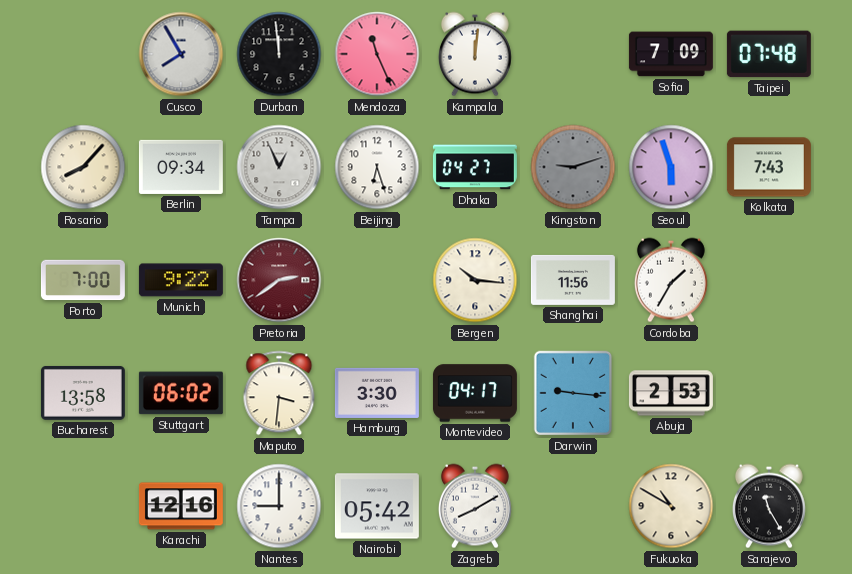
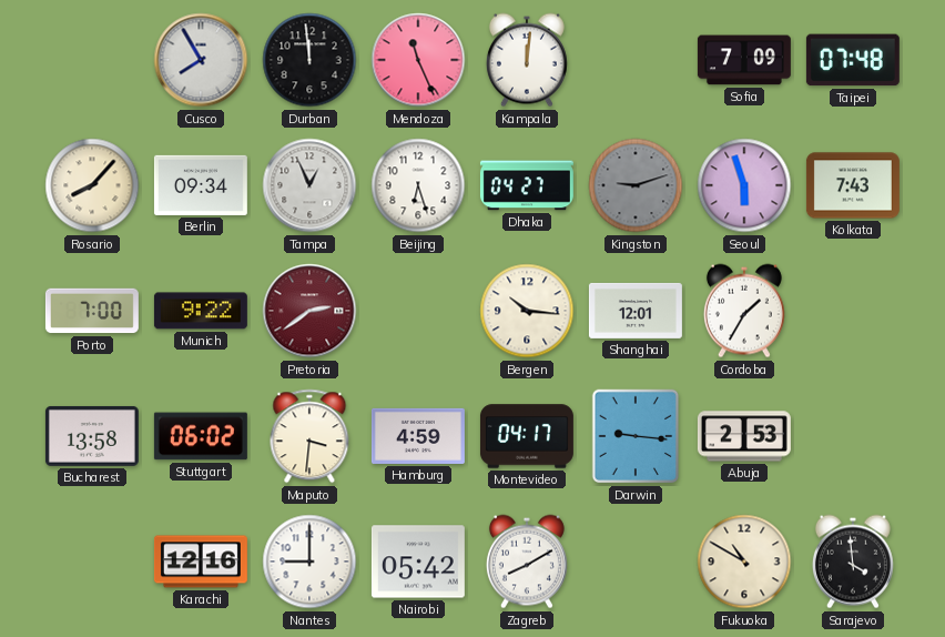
Shanghai: 11:56 -> 12:01
Hamburg: 3:30 -> 4:59
Sarajevo: 11:25 -> 3:59
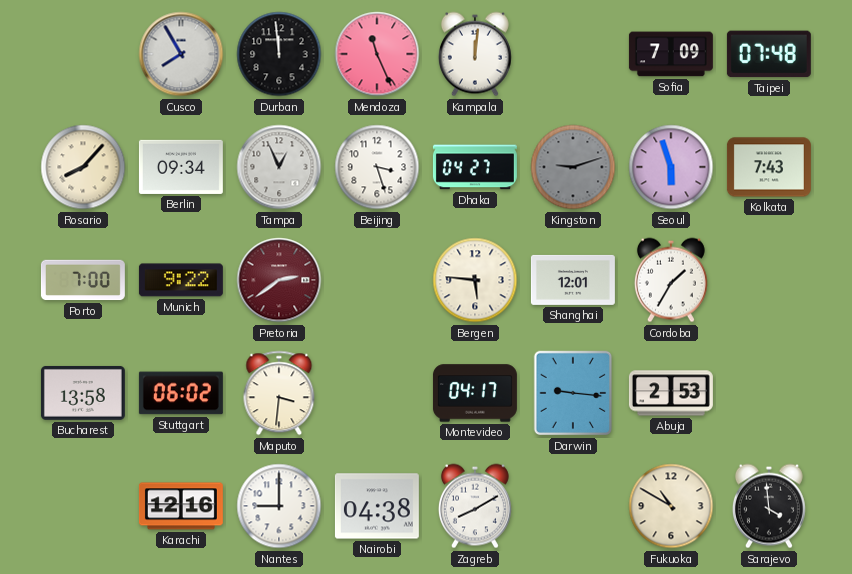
Beijing: 6:27 -> 3:27
Bergen: 10:16 -> 5:46
Hamburg: 4:59 -> none
Nairobi: 05:42 -> 04:38
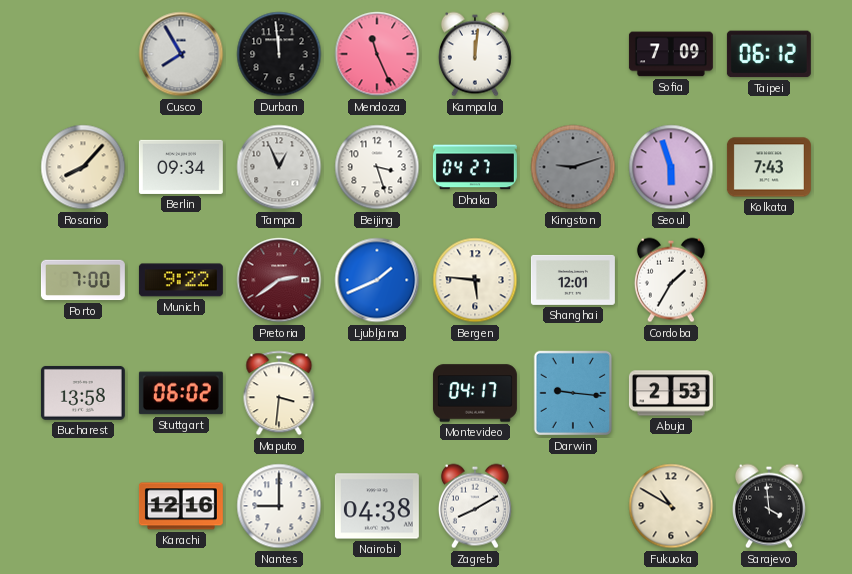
Taipei: 07:48 -> 06:12
Ljubljana: none -> 1:41
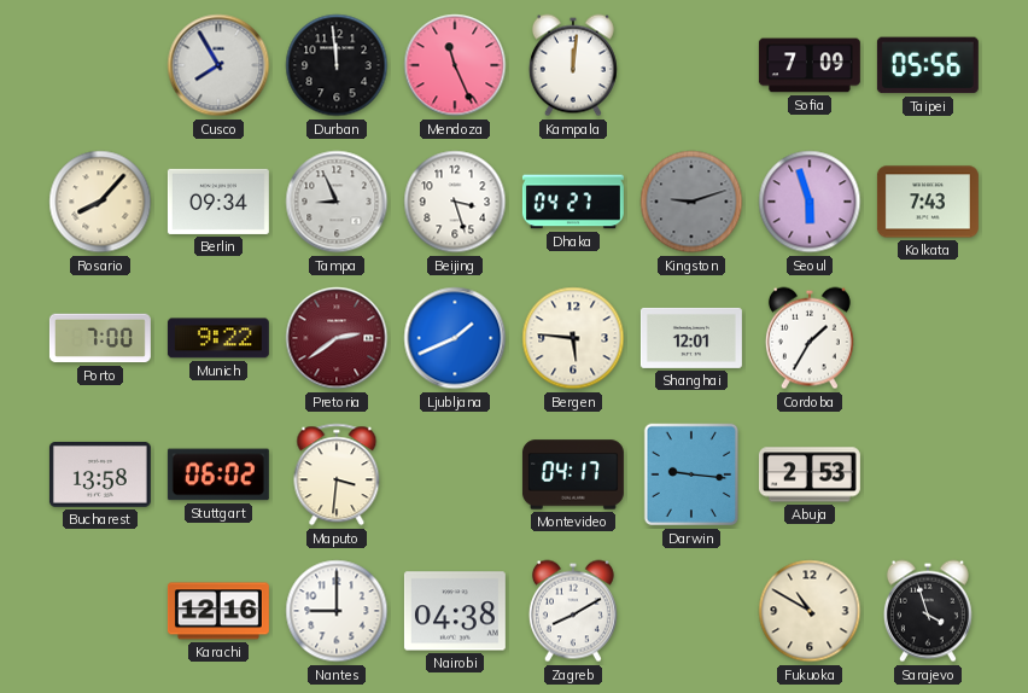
Taipei: 06:12 -> 05:56
Tampa: 12:56 -> 8:56
Sarajevo: 3:59 -> 3:57
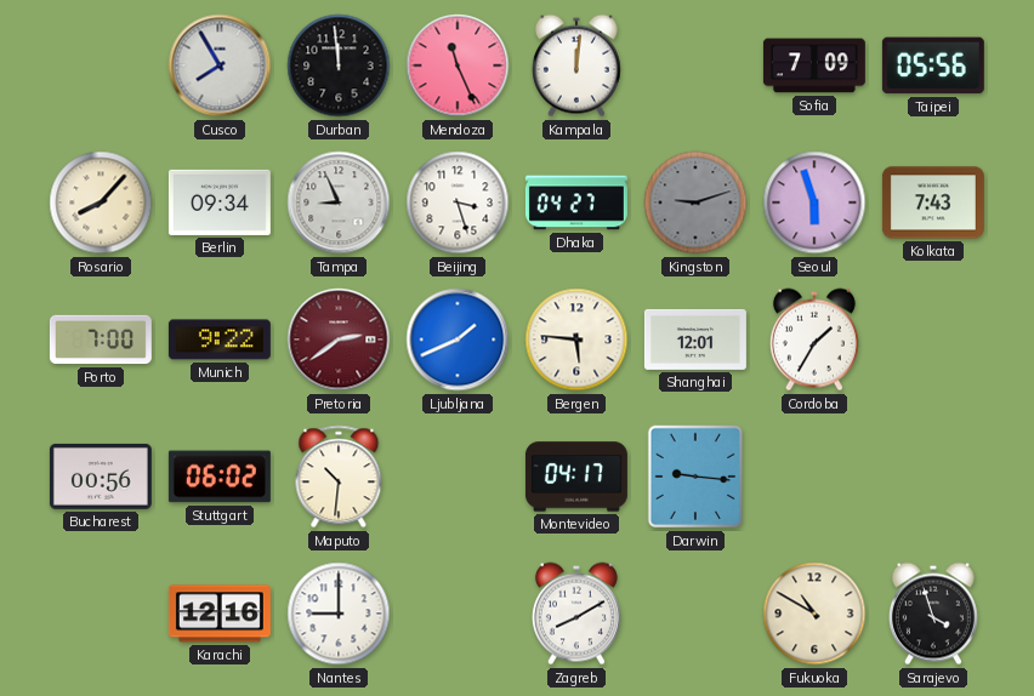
Bucharest: 13:58 -> 00:56
Maputo: 3:31 -> 10:31
Abuja: 2:53 -> none
Nairobi: 04:38 -> none
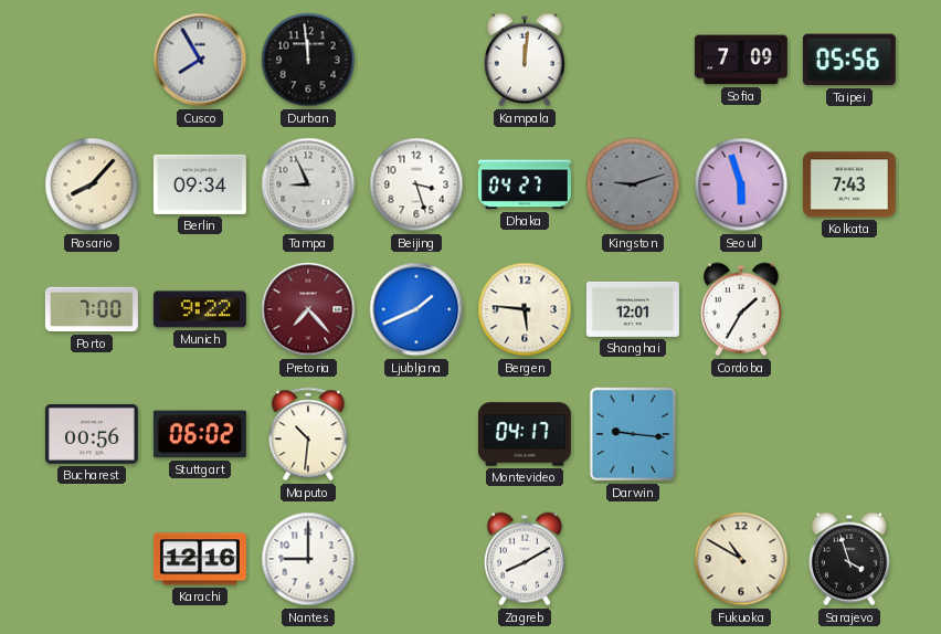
Mendoza: 11:26 -> none
Pretoria: 2:39 -> 7:23
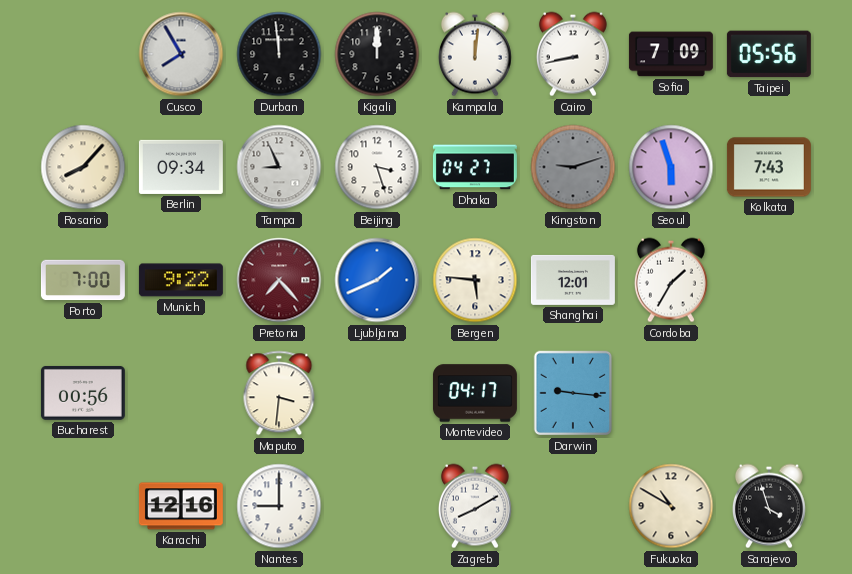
Kigali: none -> 12:00
Cairo: none -> 8:43
Stuttgart: 06:02 -> none
Maputo: 10:31 -> 3:31
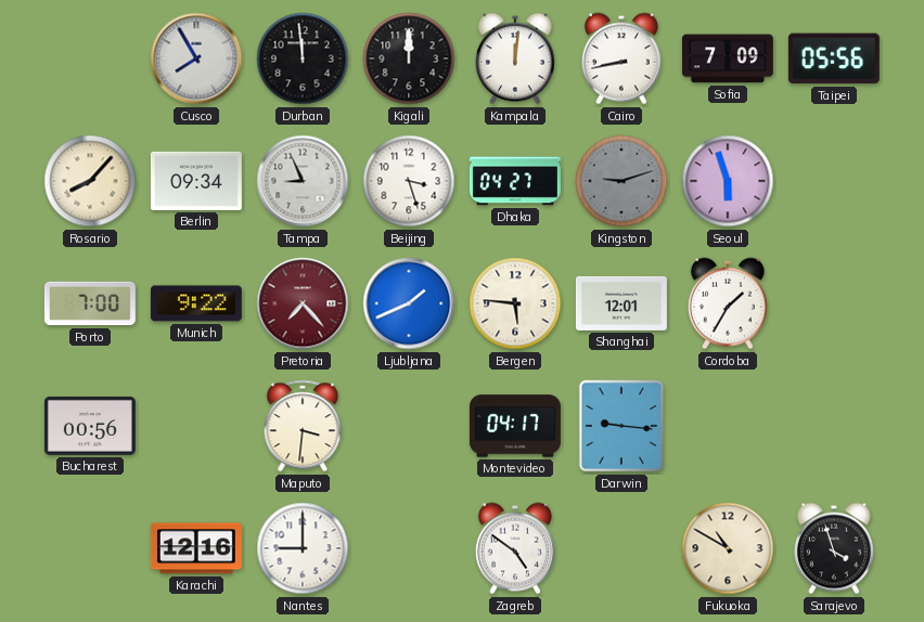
Kolkata: 7:43 -> none
Zagreb: 8:10 -> 4:51
